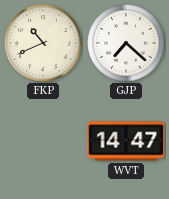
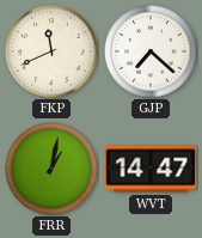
FKP: 10:41 -> 11:41
FRR: none -> 1:02
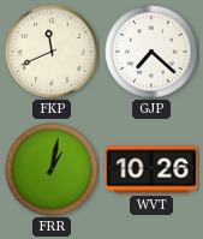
WVT: 14:47 -> 10:26
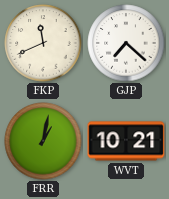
WVT: 10:26 -> 10:21
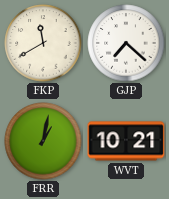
FKP: 11:41 -> 11:40
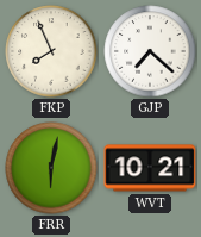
FKP: 11:40 -> 7:56
FRR: 1:02 -> 6:02
